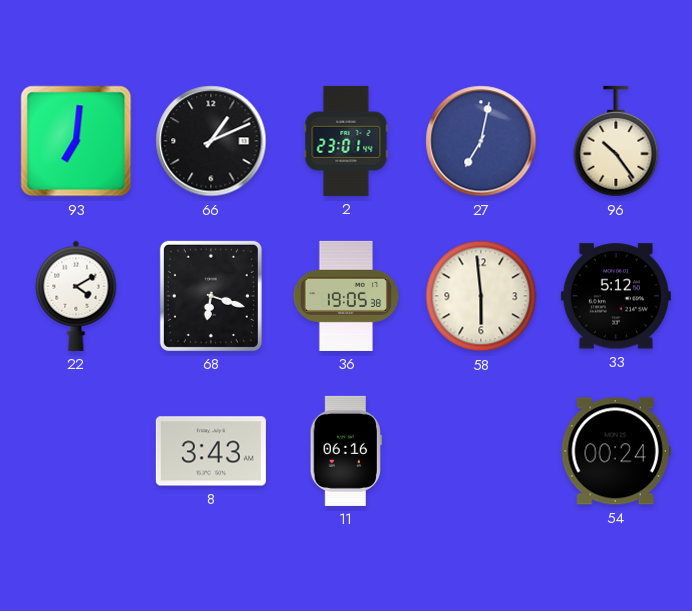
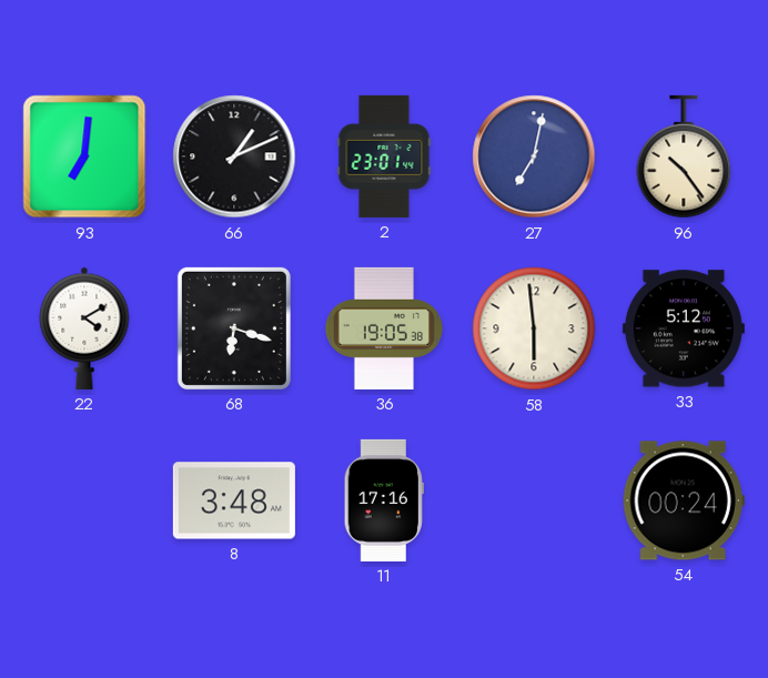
8: 3:43 -> 3:48
11: 06:16 -> 17:16
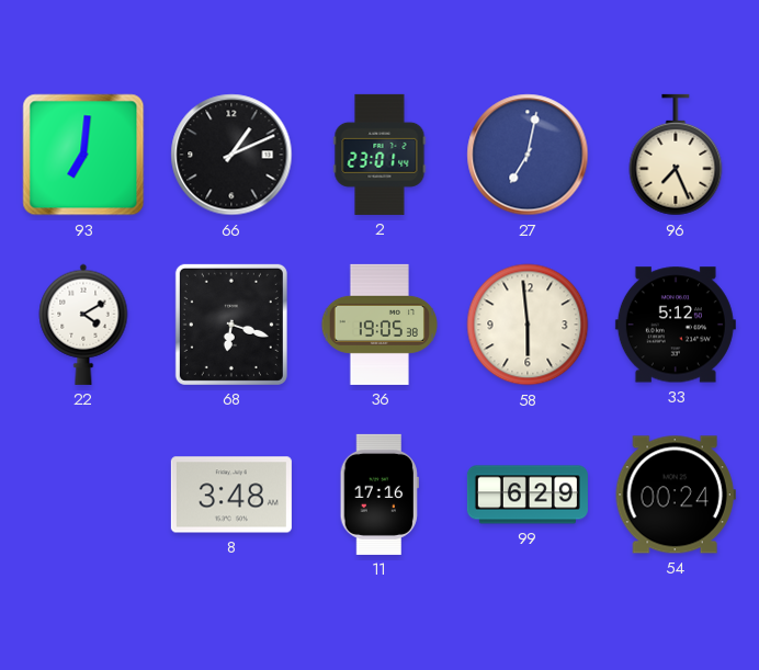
96: 10:24 -> 7:26
99: none -> 6:29
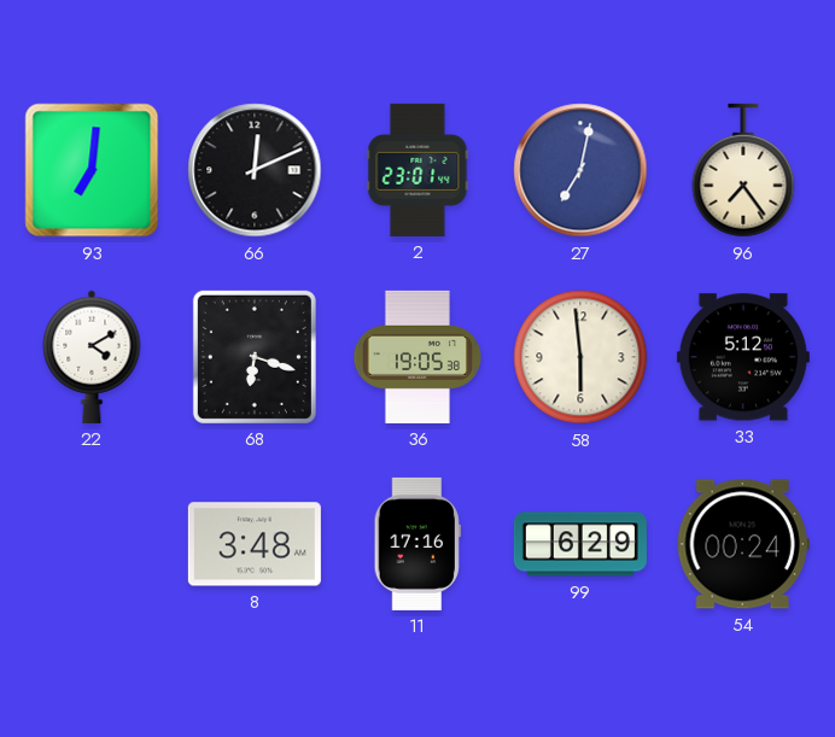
66: 1:11 -> 12:11
96: 7:26 -> 7:24
